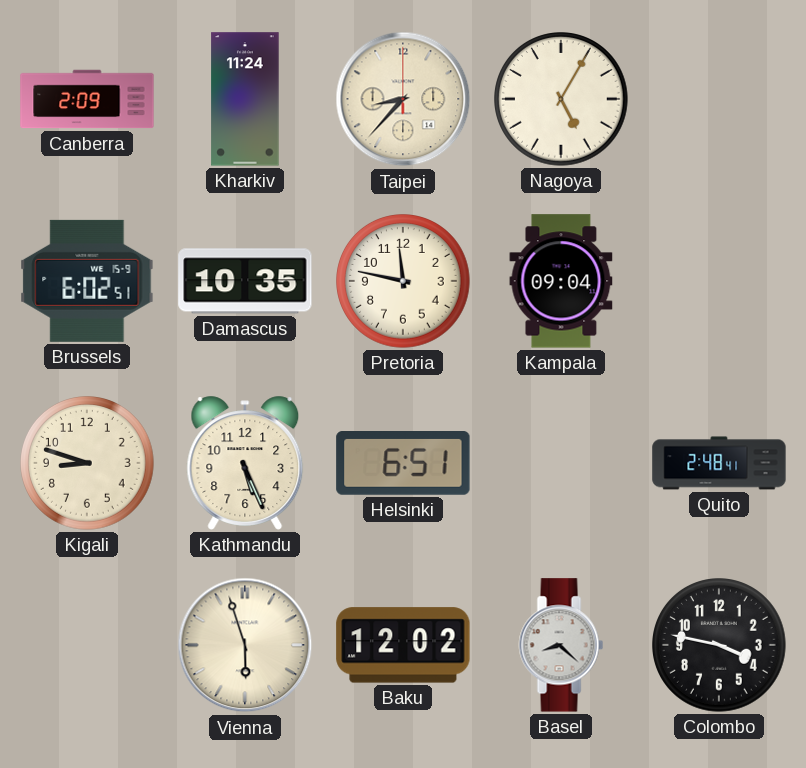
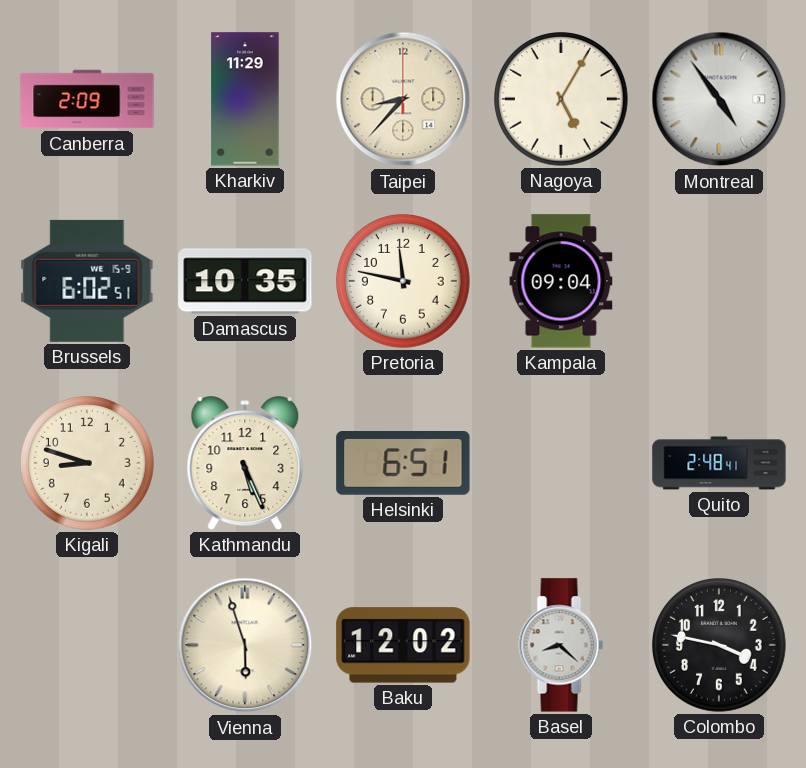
Kharkiv: 11:24 -> 11:29
Montreal: none -> 4:54
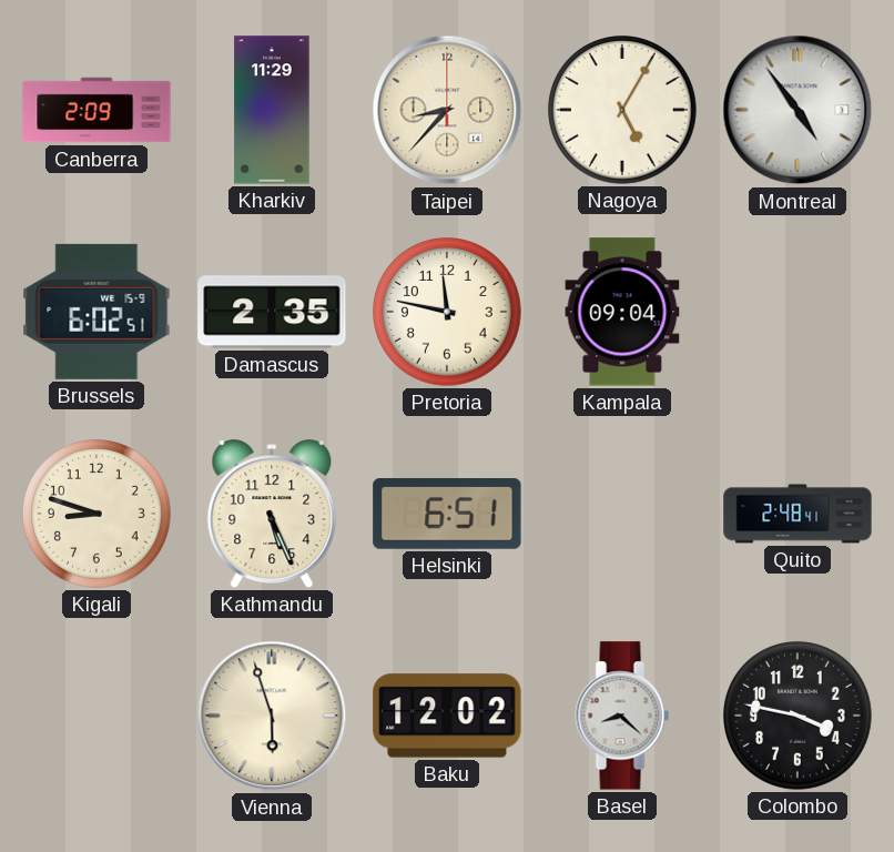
Damascus: 10:35 -> 2:35
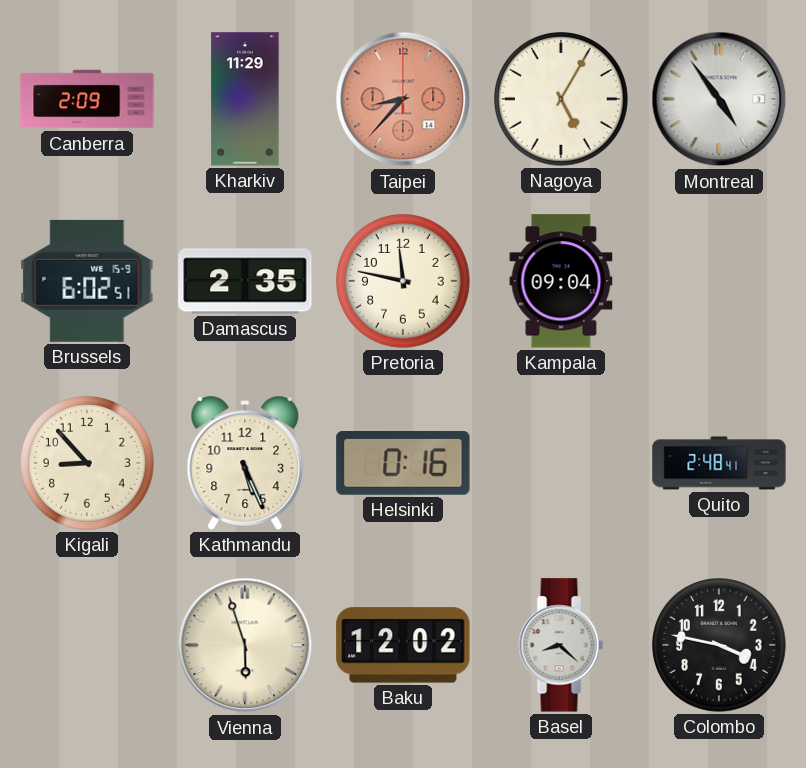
Taipei dial: cream -> salmon
Kigali: 8:48 -> 8:53
Helsinki: 6:51 -> 0:16
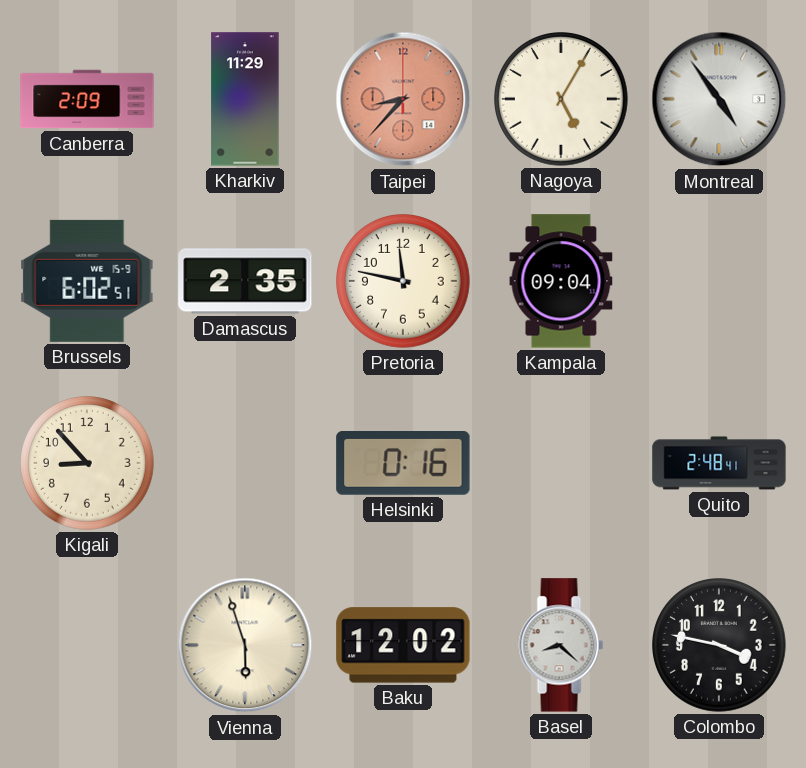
Kathmandu: 5:26 -> none
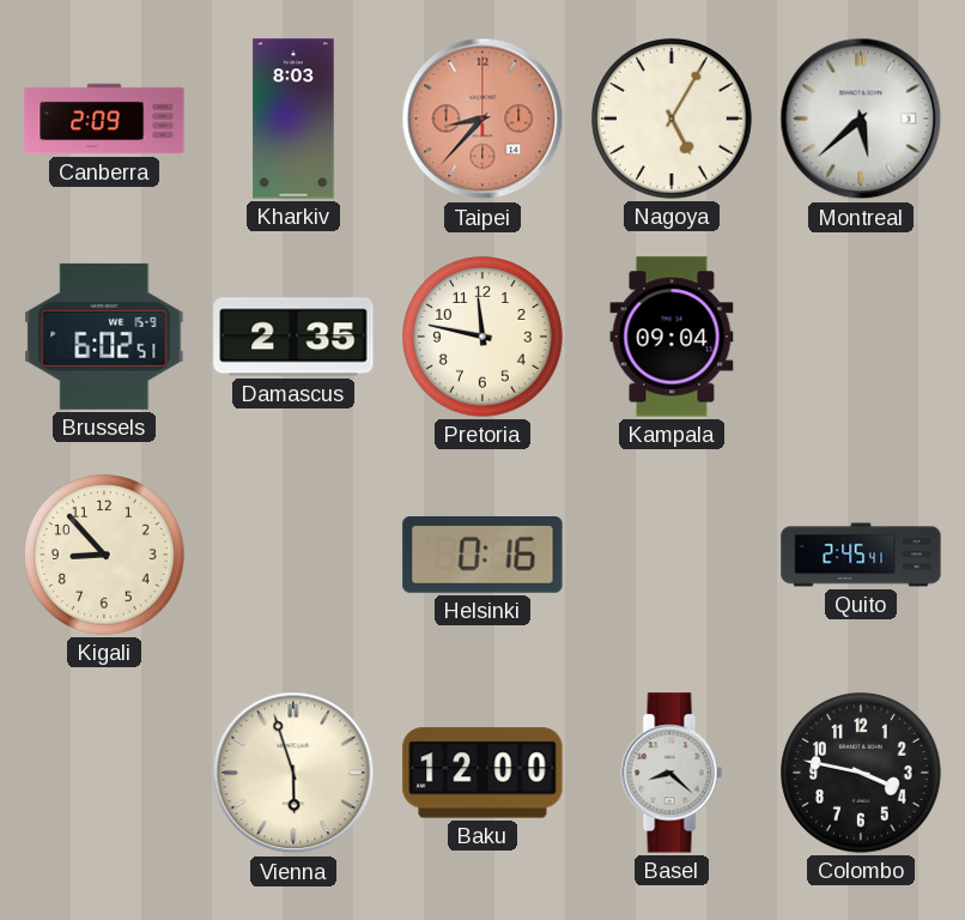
Kharkiv: 11:29 -> 8:03
Montreal: 4:54 -> 5:38
Quito: 2:48 -> 2:45
Baku: 12:02 -> 12:00
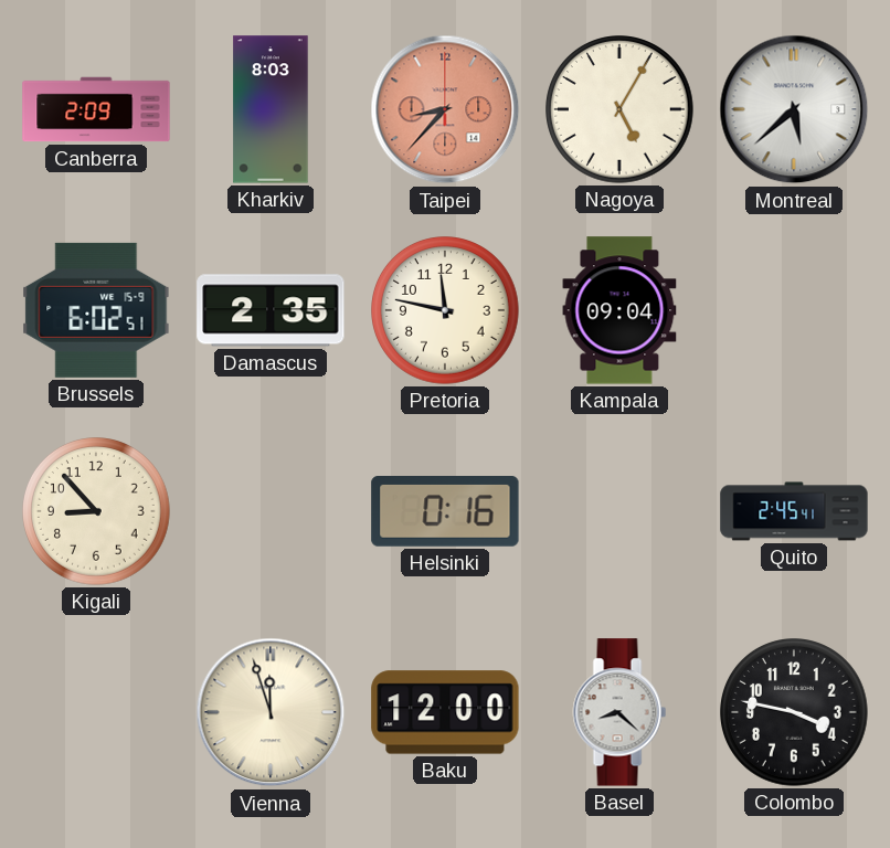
Vienna: 5:57 -> 11:57
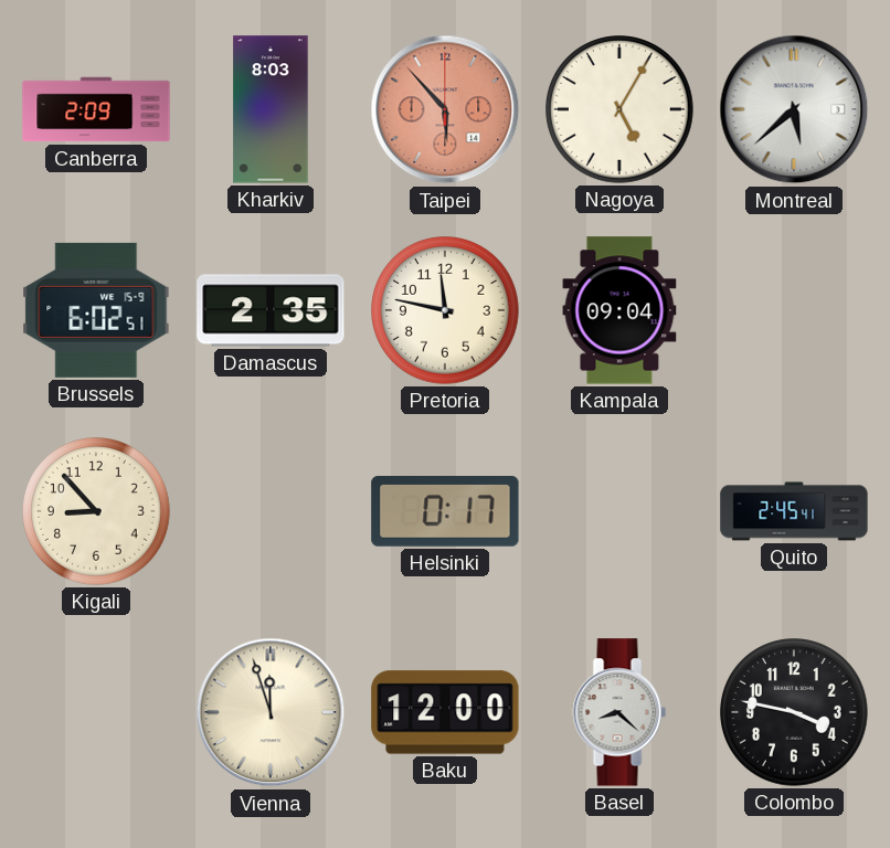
Taipei: 8:37 -> 5:53
Helsinki: 0:16 -> 0:17
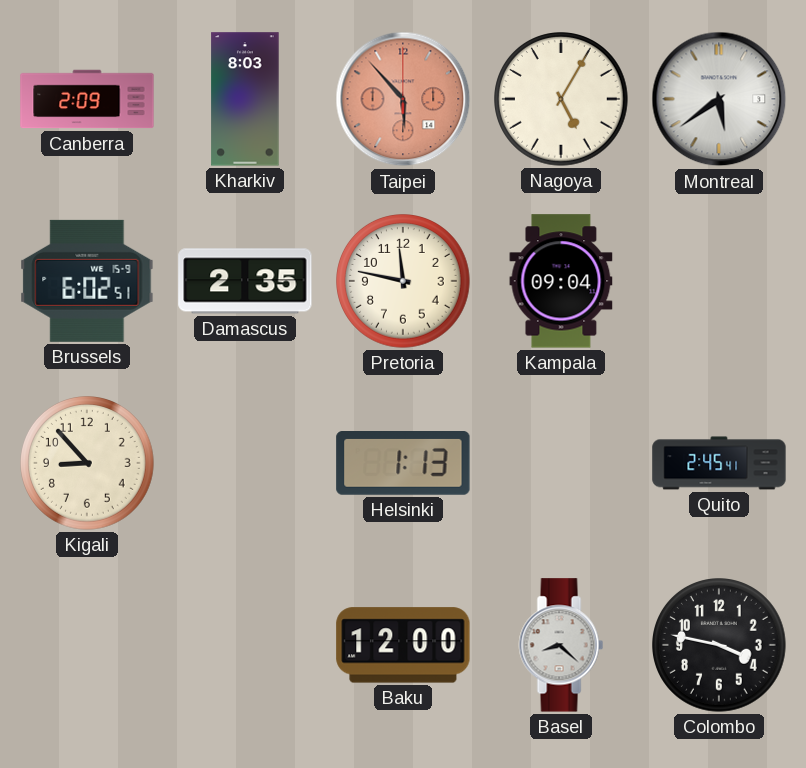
Montreal: 5:38 -> 5:39
Helsinki: 0:17 -> 1:13
Vienna: 11:57 -> none
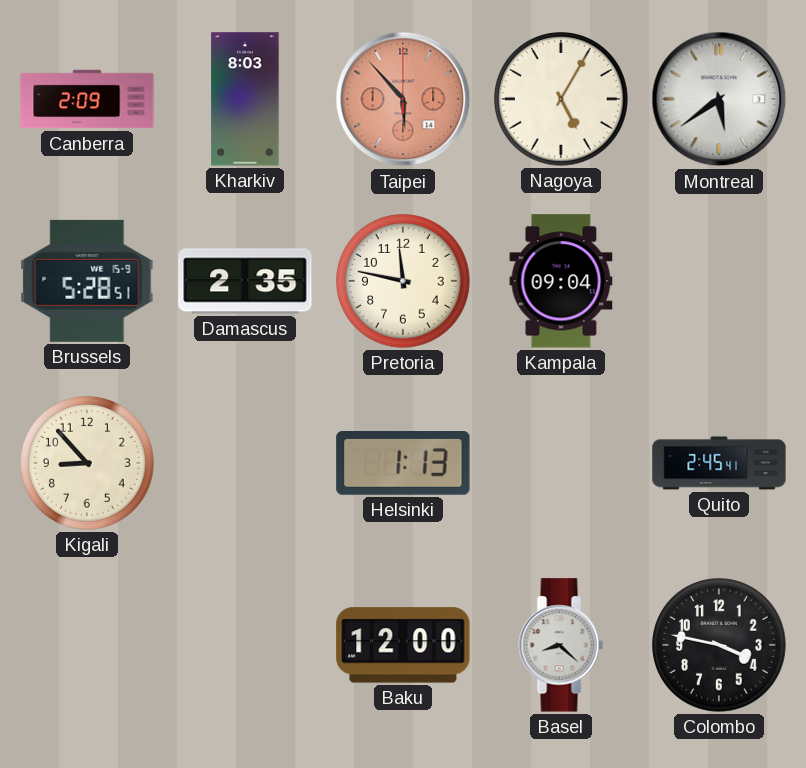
Brussels: 6:02 -> 5:28
